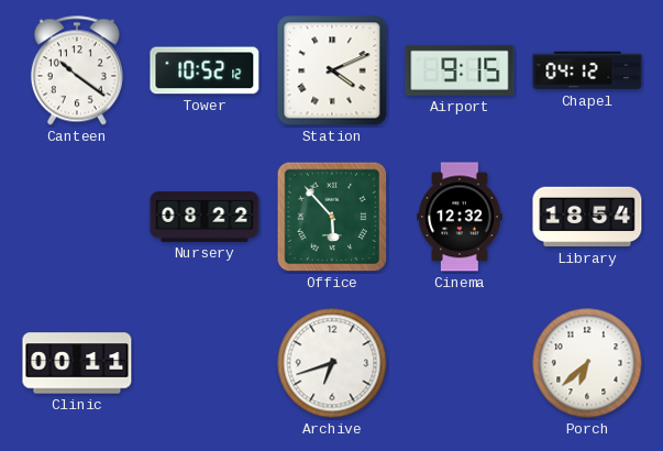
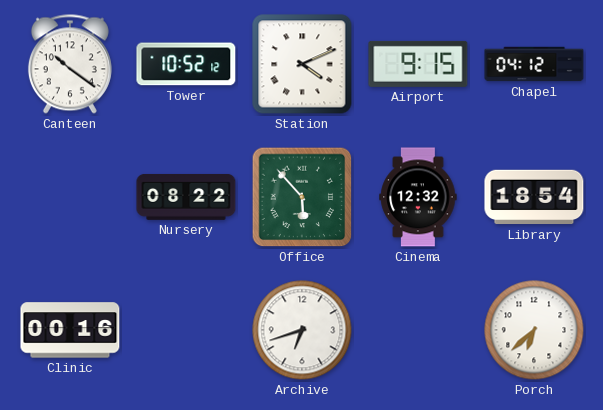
Clinic: 00:11 -> 00:16
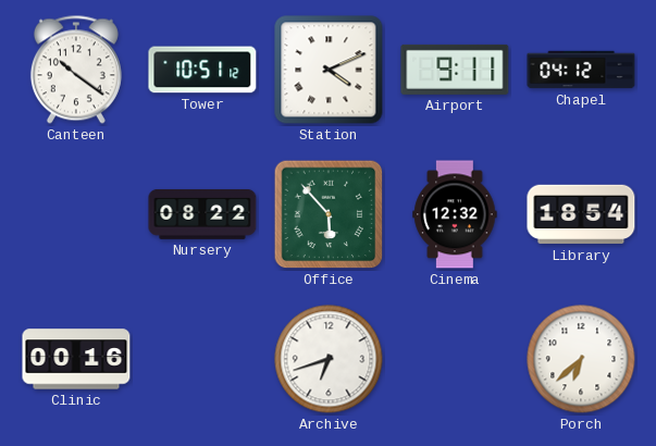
Tower: 10:52 -> 10:51
Airport: 9:15 -> 9:11
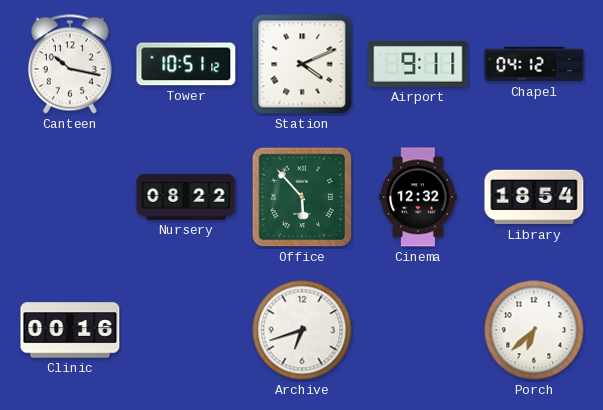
Canteen: 10:21 -> 10:17
